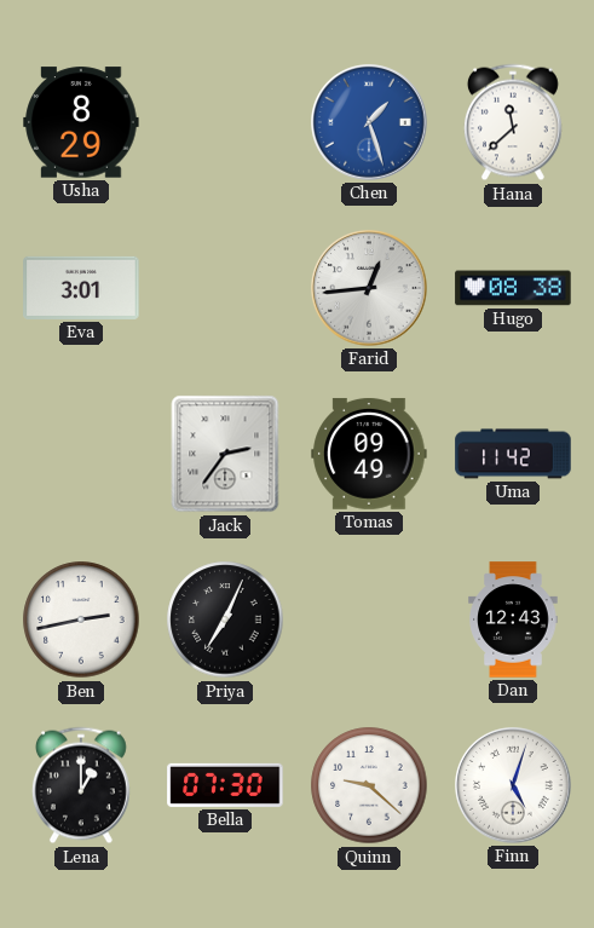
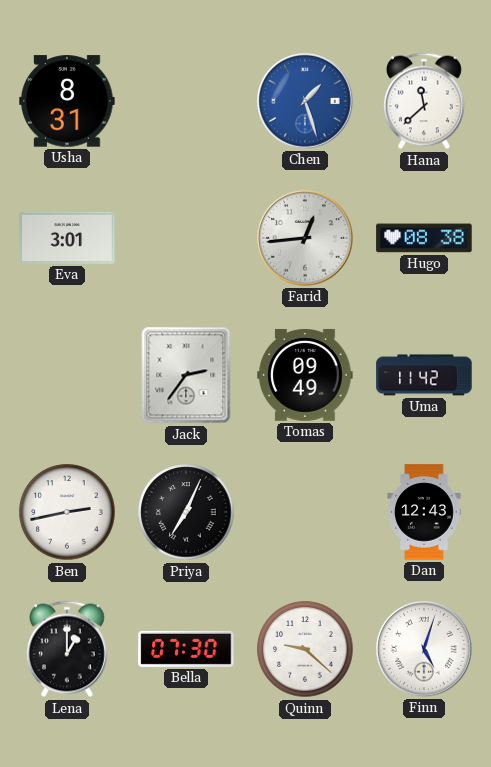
Usha: 8:29 -> 8:31
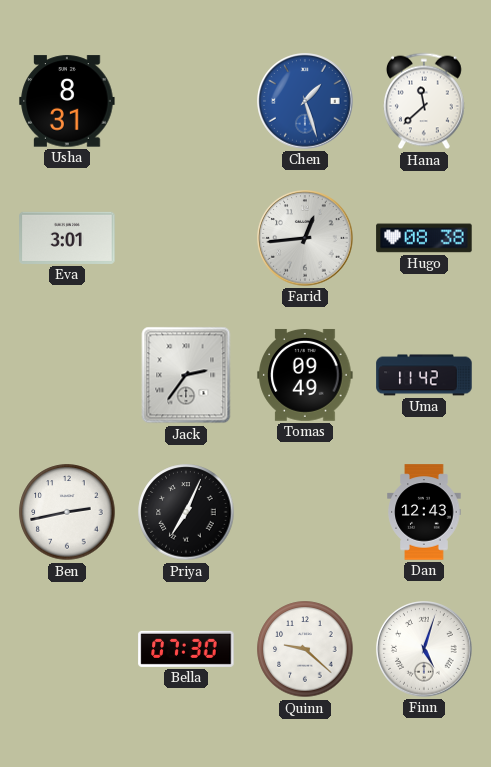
Lena: 1:00 -> none
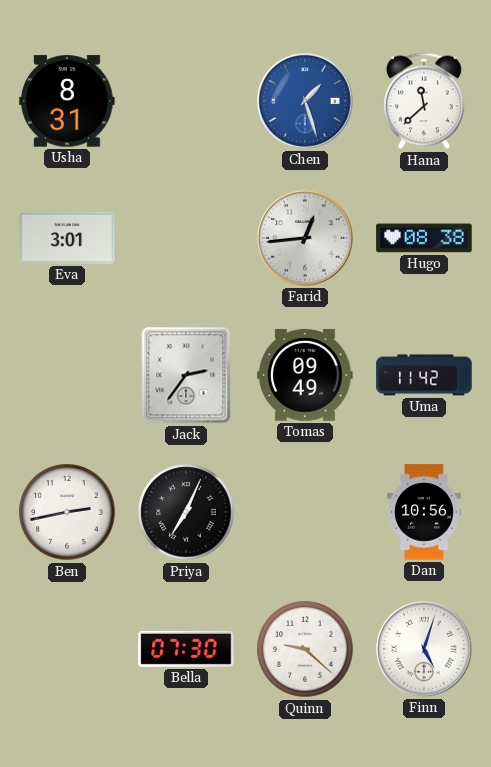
Dan: 12:43 -> 10:56
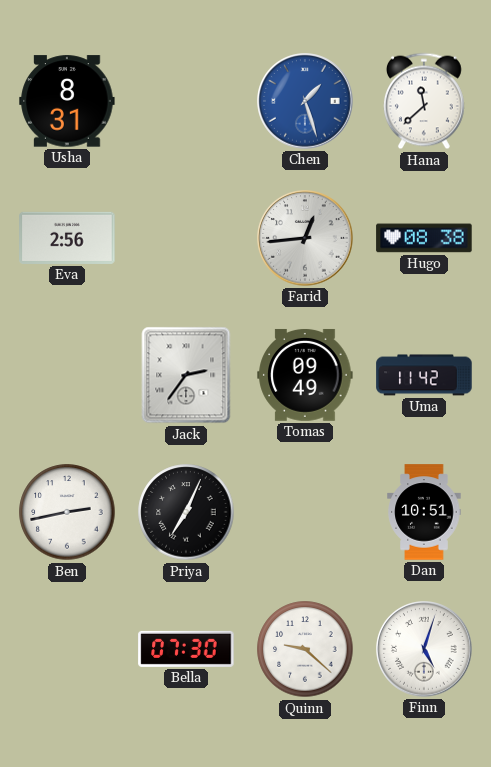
Eva: 3:01 -> 2:56
Dan: 10:56 -> 10:51
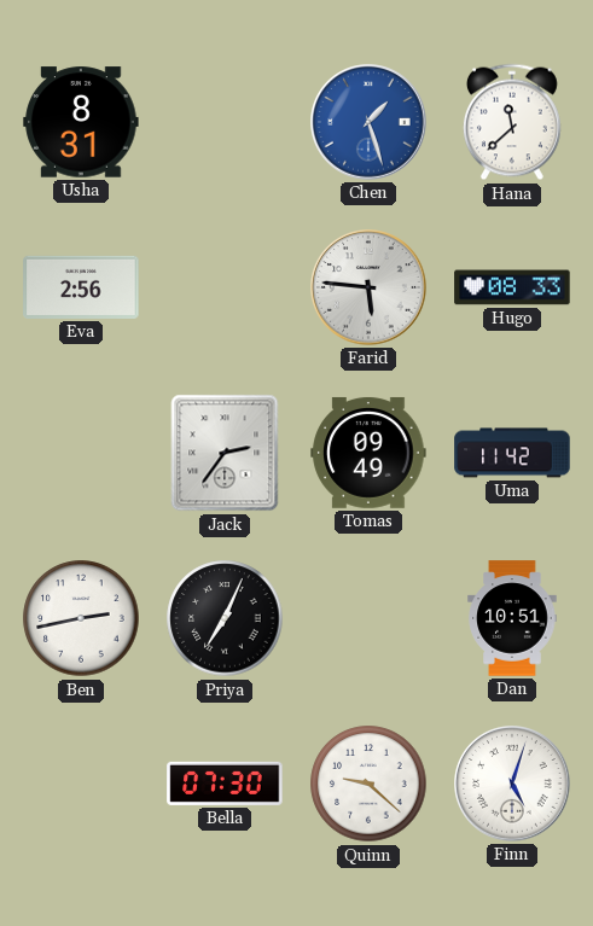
Farid: 12:44 -> 5:46
Hugo: 08:38 -> 08:33
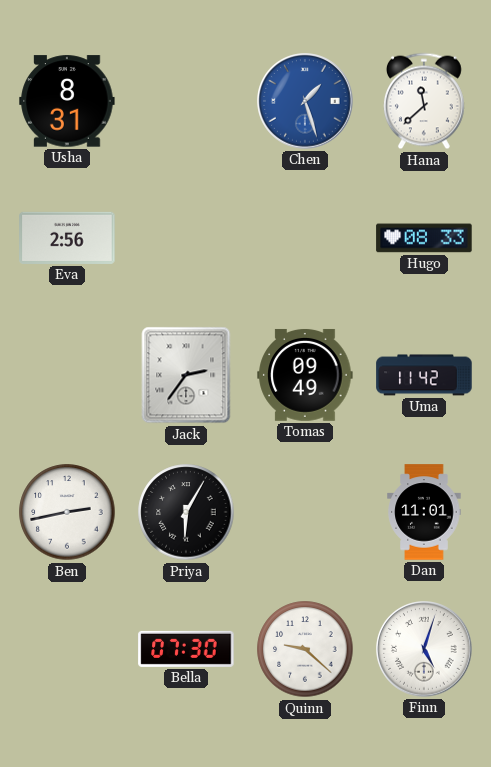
Farid: 5:46 -> none
Priya: 7:04 -> 6:05
Dan: 10:51 -> 11:01
